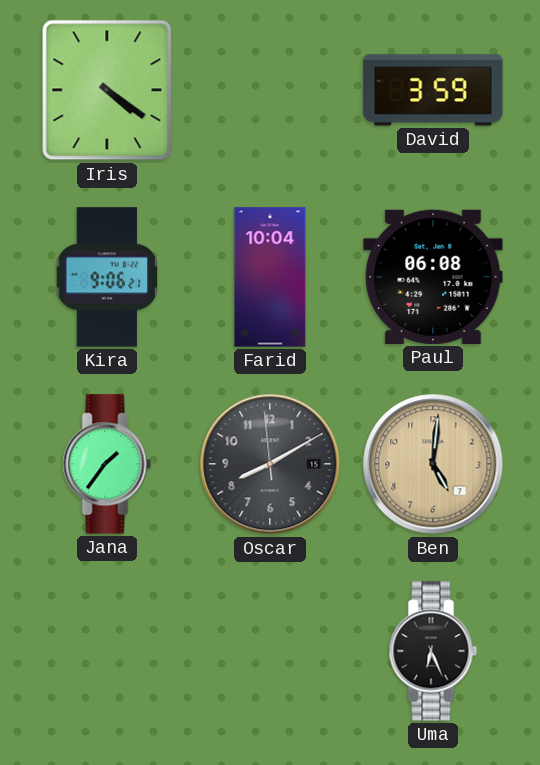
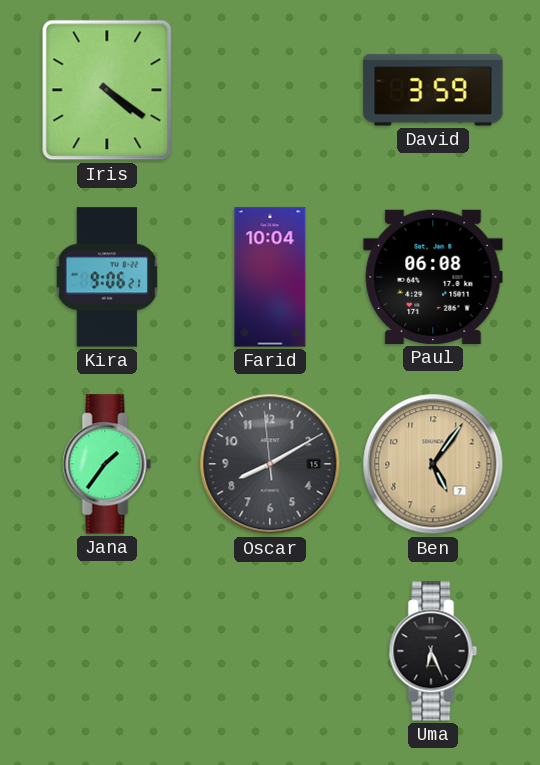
Ben: 5:01 -> 5:06
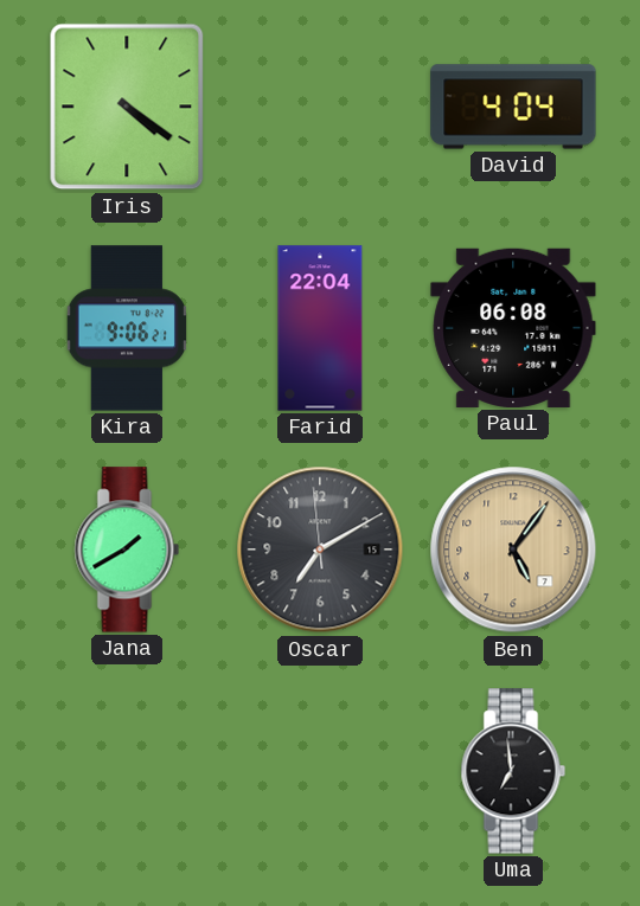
David: 3:59 -> 4:04
Farid: 10:04 -> 22:04
Jana: 1:36 -> 1:40
Oscar: 8:09 -> 7:09
Uma: 6:26 -> 6:59
